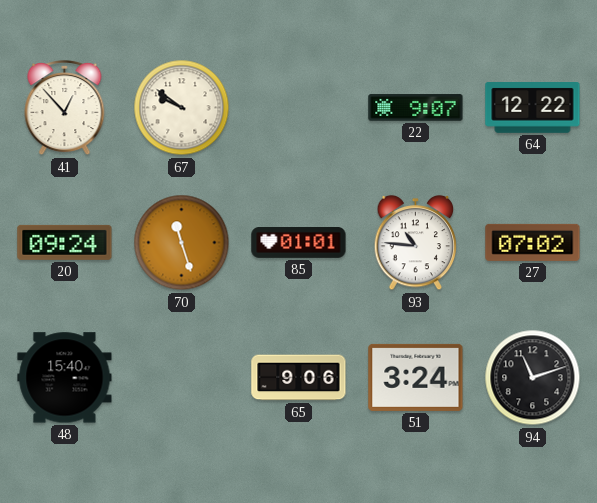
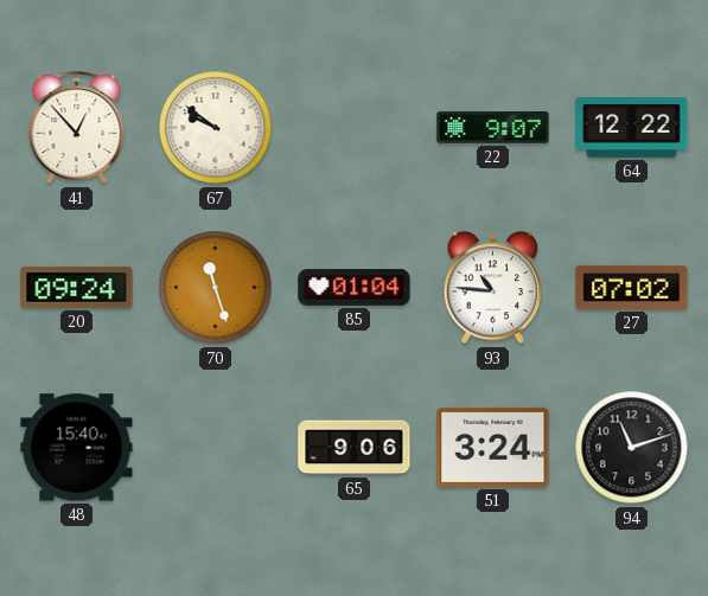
85: 01:01 -> 01:04
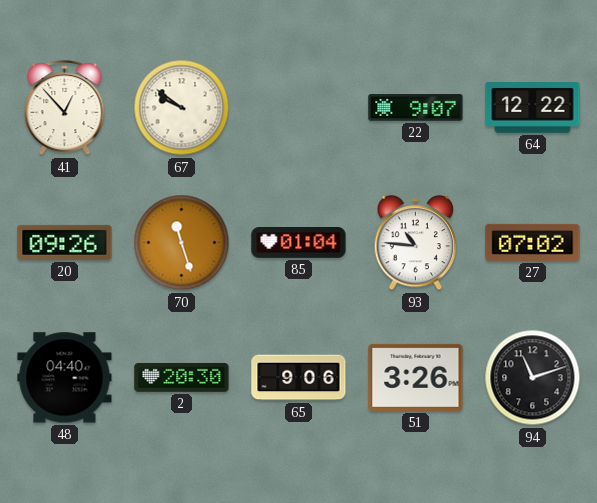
20: 09:24 -> 09:26
48: 15:40 -> 04:40
2: none -> 20:30
51: 3:24 -> 3:26
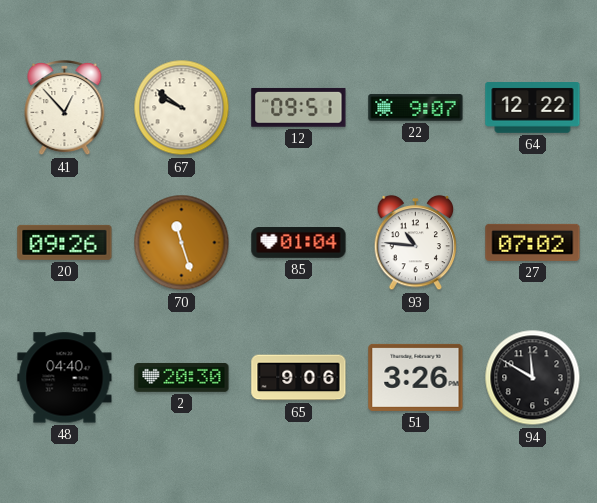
12: none -> 09:51
94: 11:12 -> 11:50
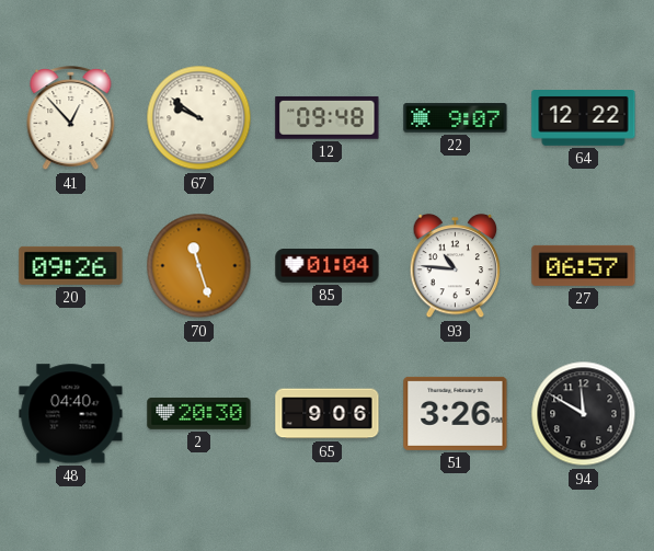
12: 09:51 -> 09:48
27: 07:02 -> 06:57
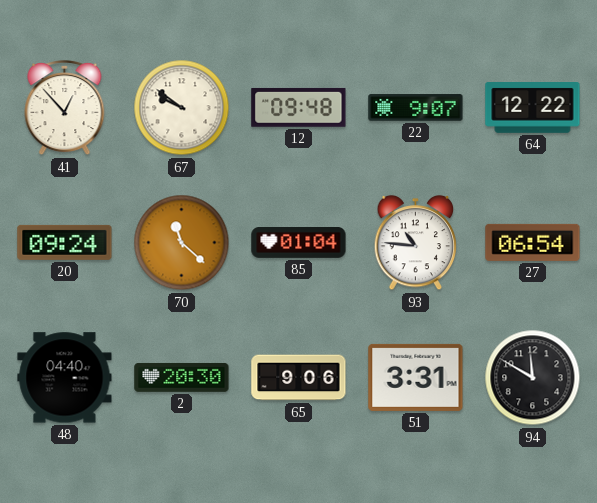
20: 09:26 -> 09:24
70: 11:27 -> 11:22
27: 06:57 -> 06:54
51: 3:26 -> 3:31
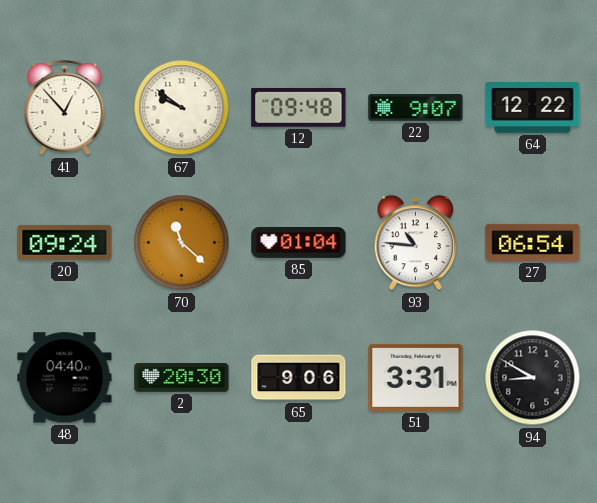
94: 11:50 -> 8:50
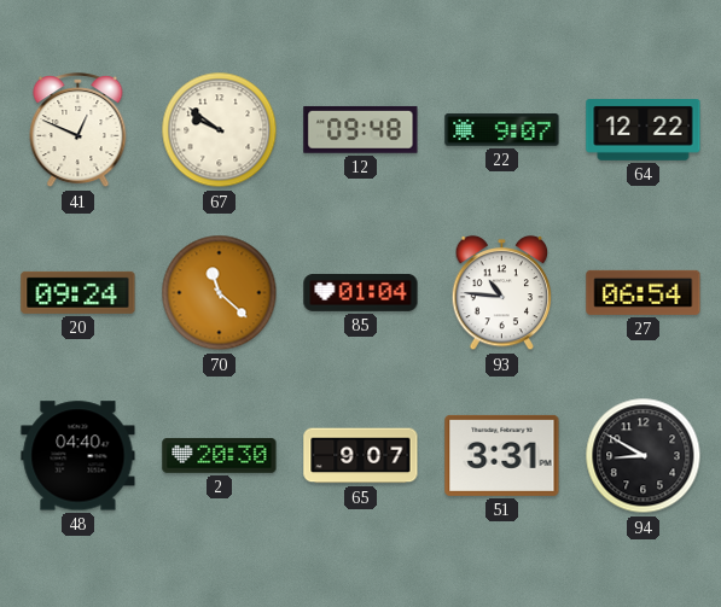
41: 12:53 -> 12:49
65: 9:06 -> 9:07
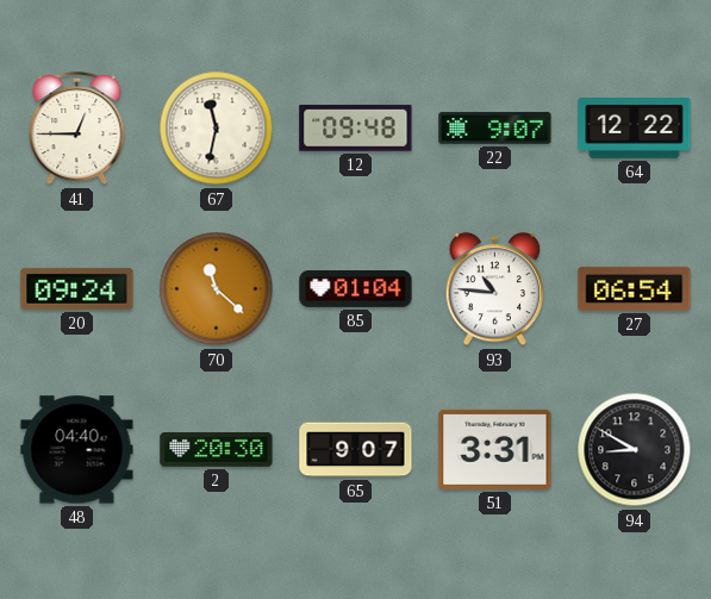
41: 12:49 -> 12:45
67: 9:51 -> 11:32
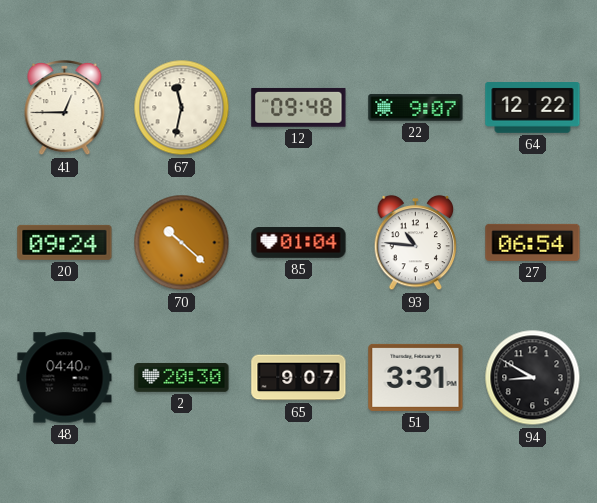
70: 11:22 -> 10:22
